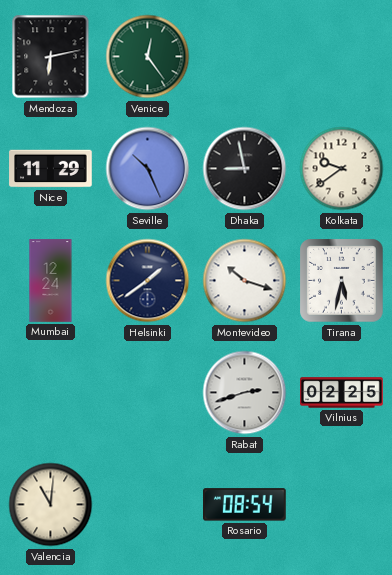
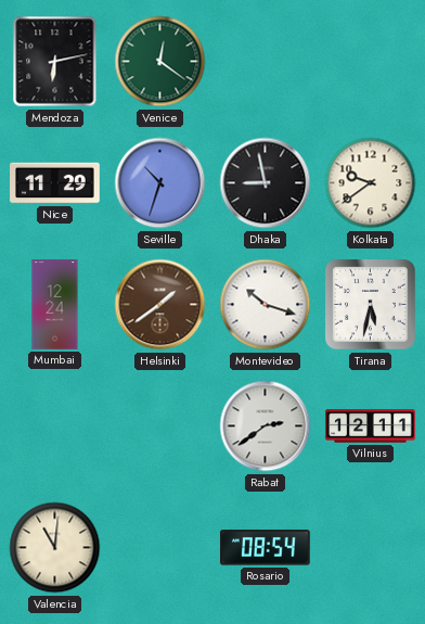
Venice: 12:24 -> 12:21
Seville: 10:26 -> 10:33
Helsinki dial: navy -> brown
Rabat: 2:42 -> 2:39
Vilnius: 02:25 -> 12:11
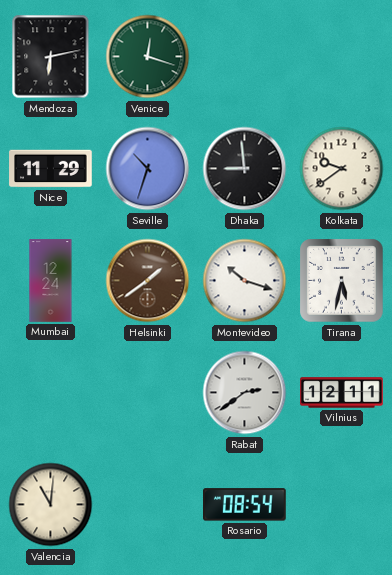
Venice: 12:21 -> 12:18
Dhaka: 8:58 -> 8:59
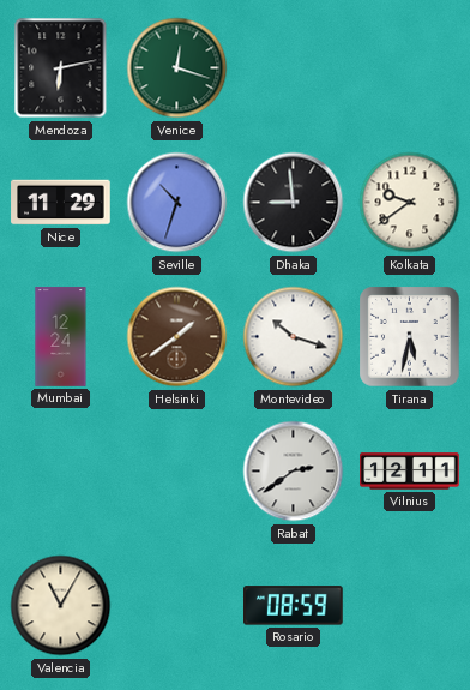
Valencia: 11:01 -> 11:05
Rosario: 08:54 -> 08:59
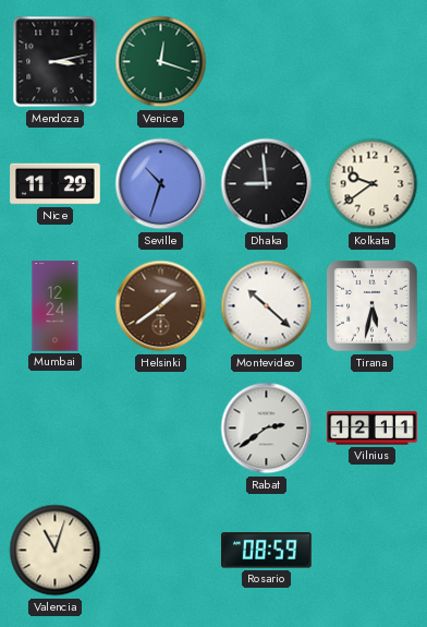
Mendoza: 6:13 -> 3:13
Montevideo: 10:18 -> 10:22
Valencia: 11:05 -> 11:03
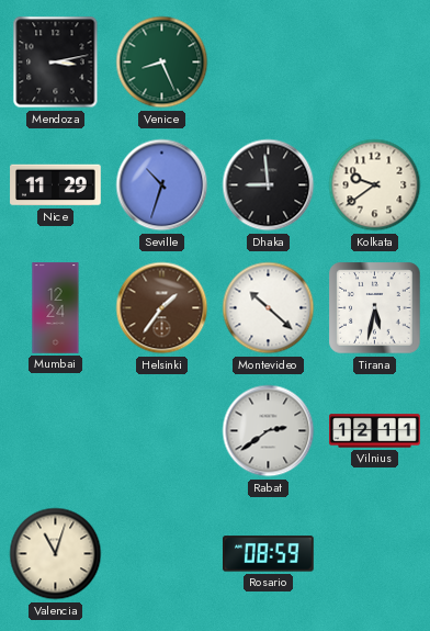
Venice: 12:18 -> 8:26
Helsinki: 1:39 -> 1:36
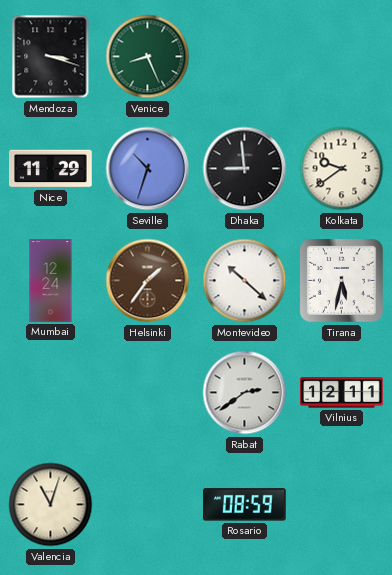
Mendoza: 3:13 -> 3:18
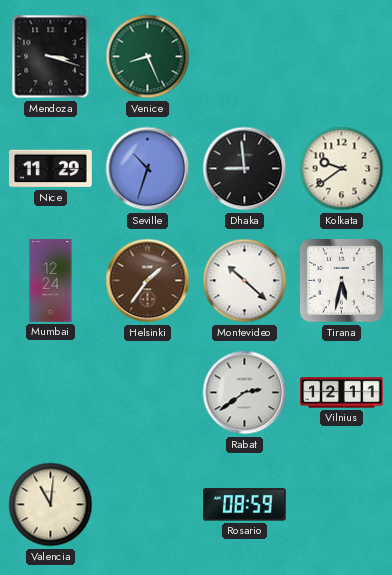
Valencia: 11:03 -> 11:01
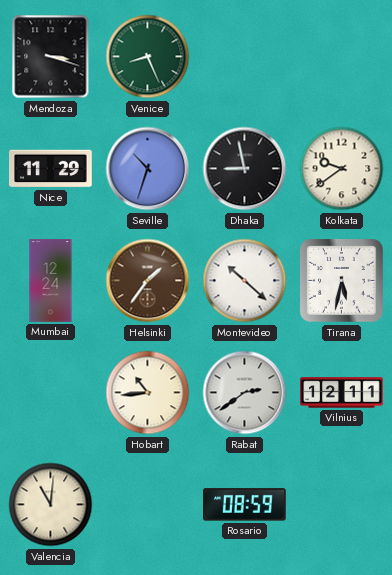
Dhaka: 8:59 -> 8:58
Hobart: none -> 10:44
